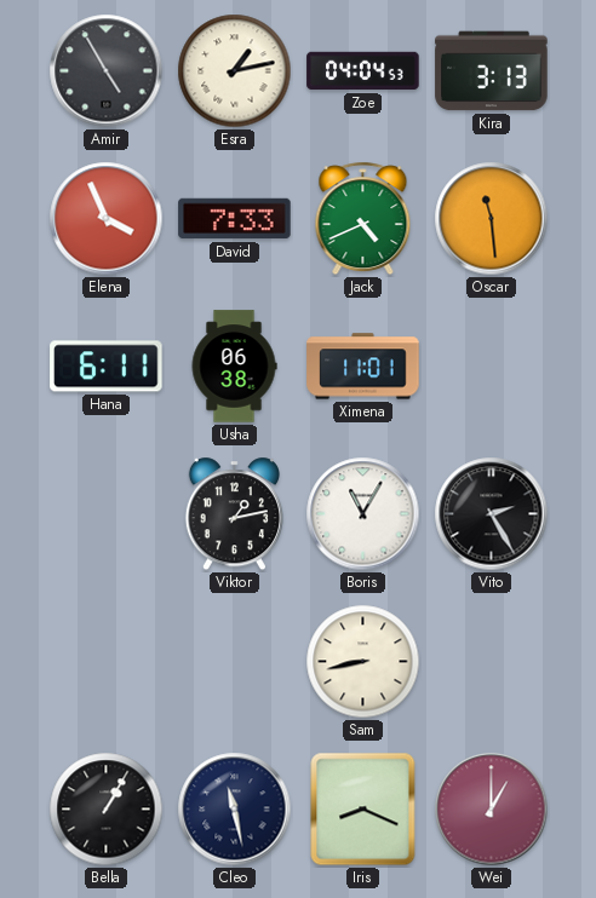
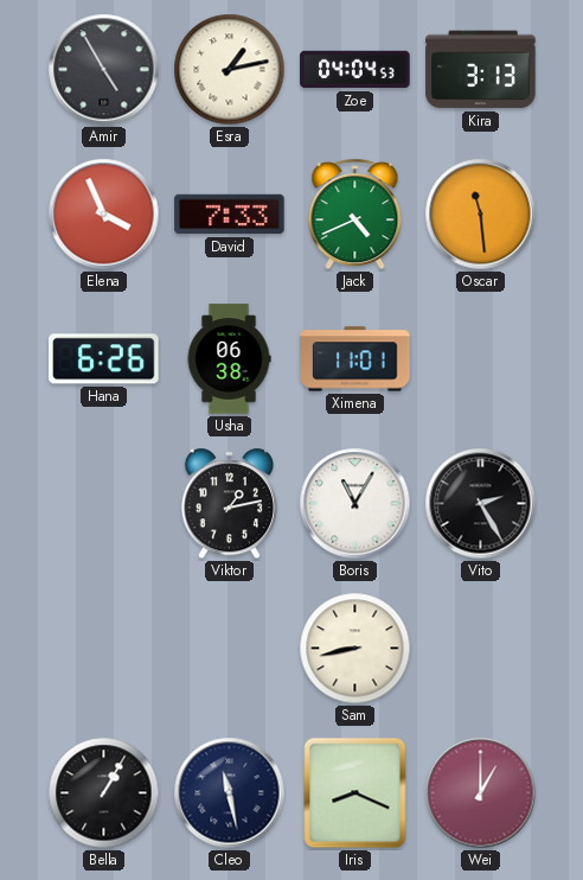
Hana: 6:11 -> 6:26
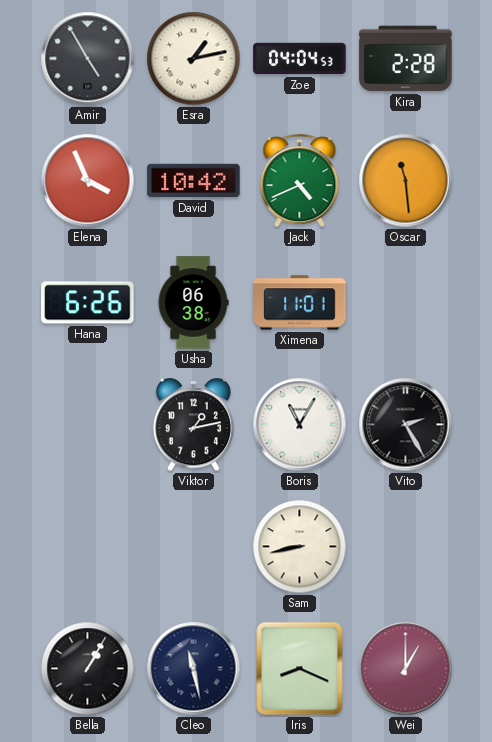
Kira: 3:13 -> 2:28
David: 7:33 -> 10:42
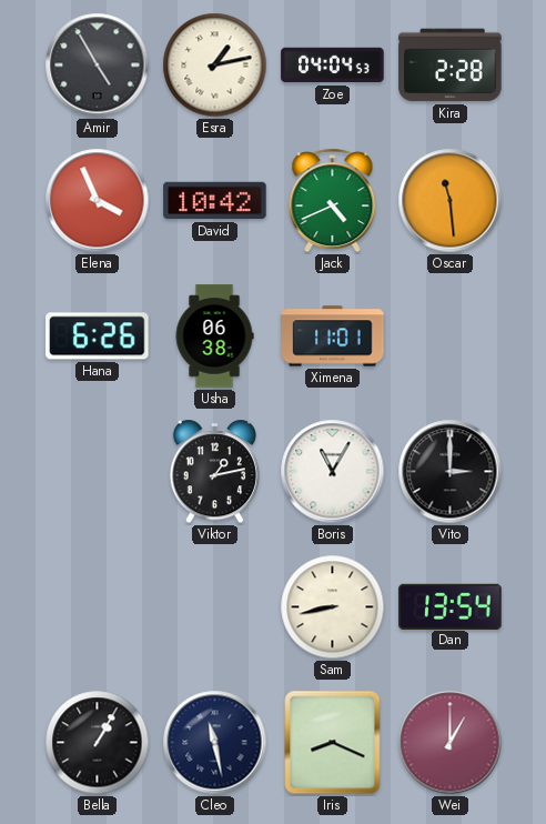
Vito: 2:25 -> 3:00
Dan: none -> 13:54
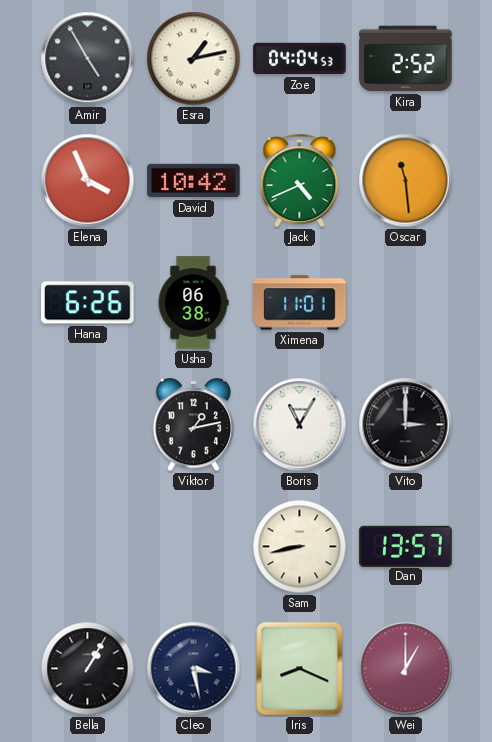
Kira: 2:28 -> 2:52
Dan: 13:54 -> 13:57
Cleo: 11:28 -> 3:28
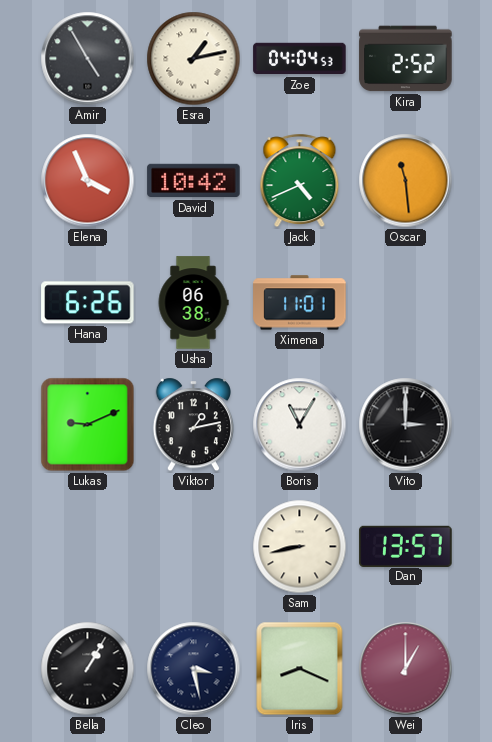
Lukas: none -> 9:11
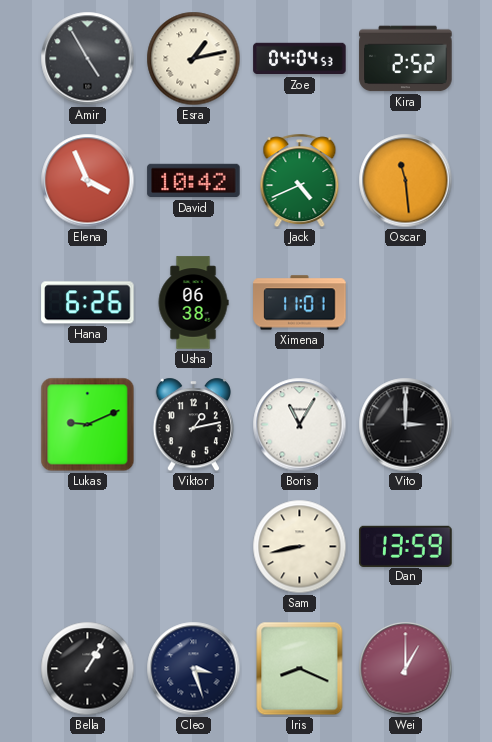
Dan: 13:57 -> 13:59
Cleo: 3:28 -> 3:27
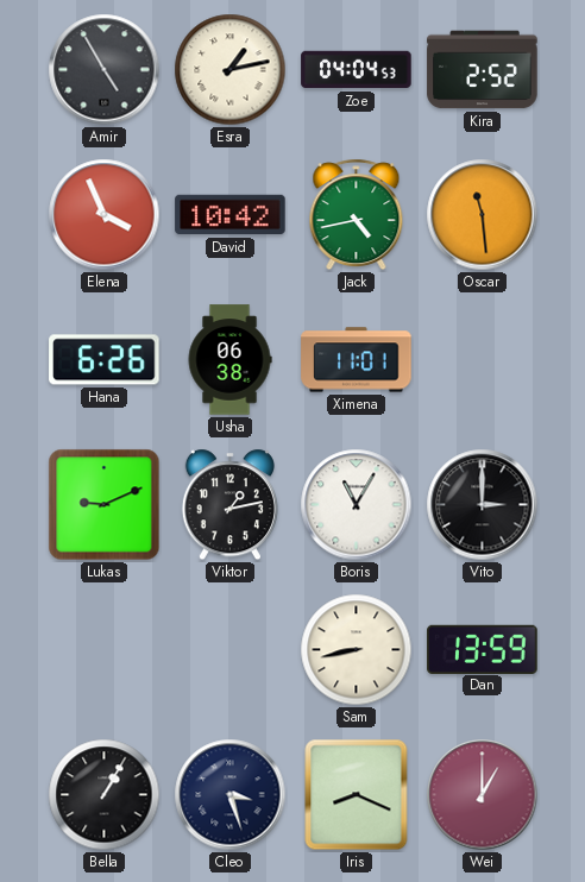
Jack: 4:41 -> 4:43
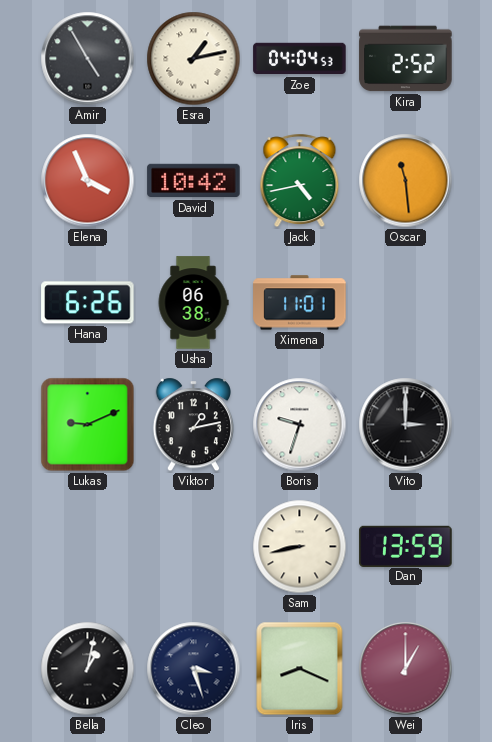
Boris: 11:05 -> 9:33
Bella: 1:05 -> 1:02
